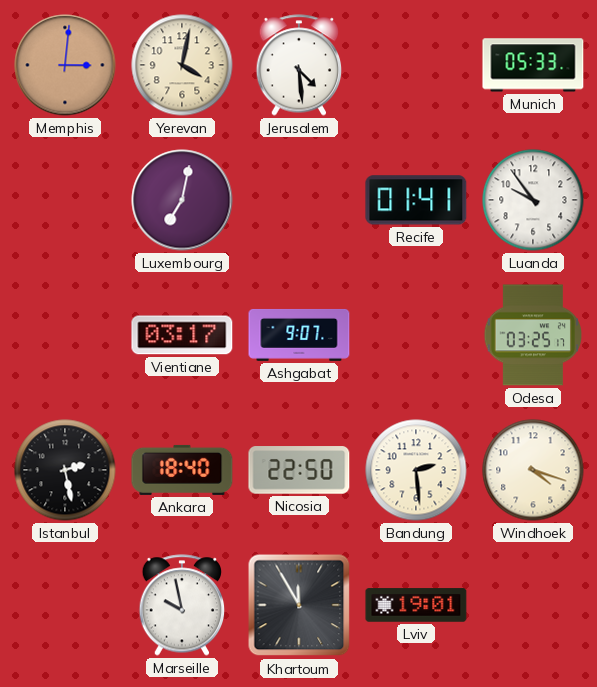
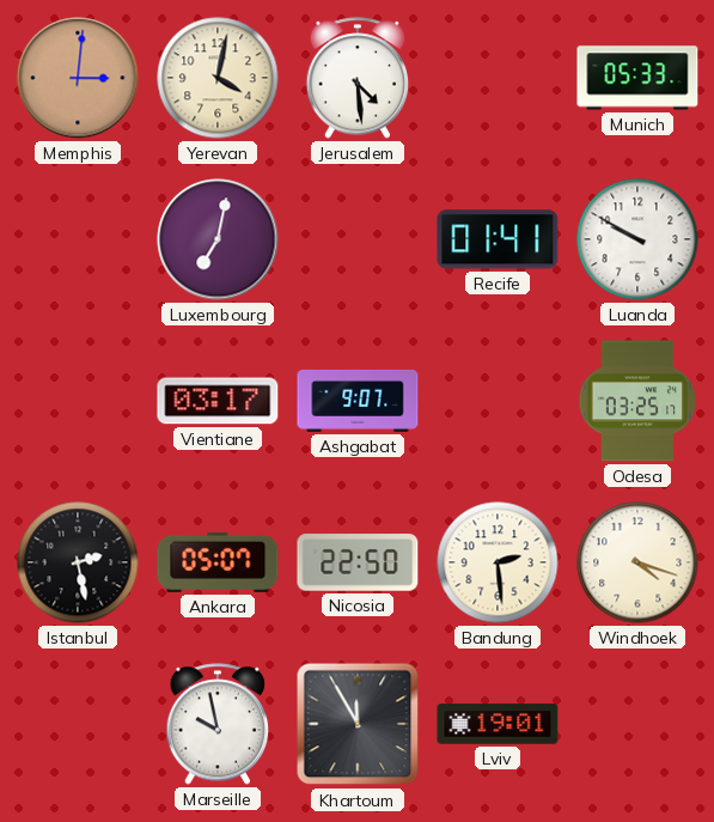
Luanda: 9:54 -> 9:50
Ankara: 18:40 -> 05:07
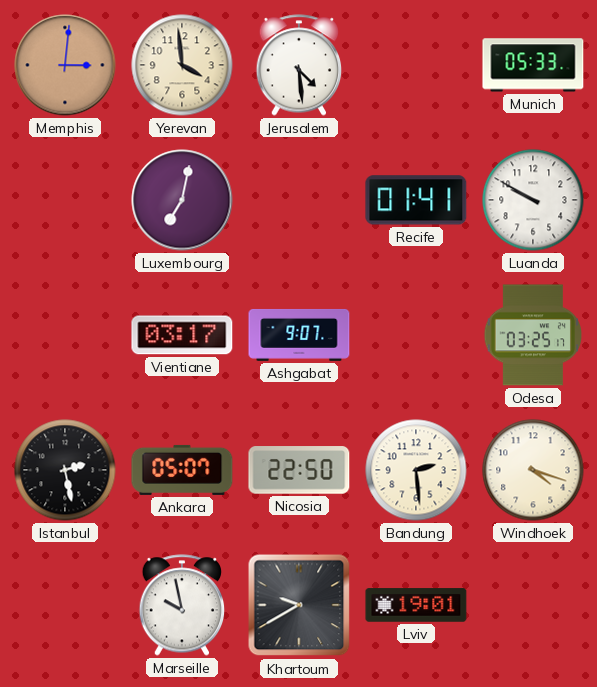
Yerevan: 4:02 -> 3:59
Khartoum: 11:55 -> 9:40
